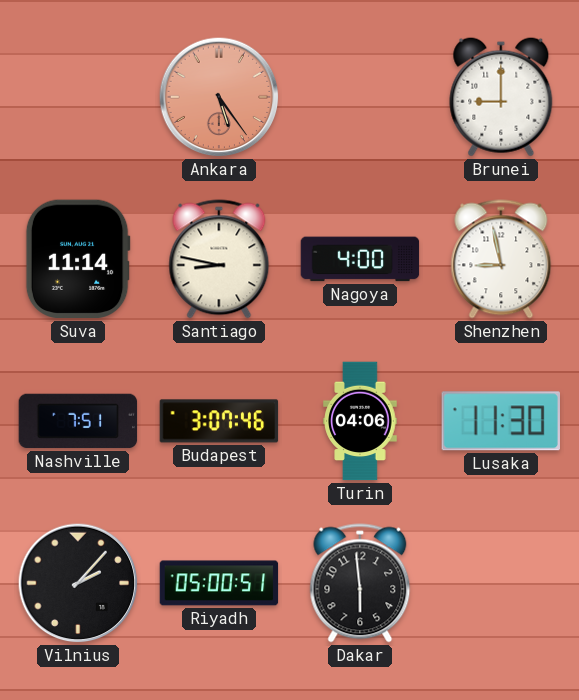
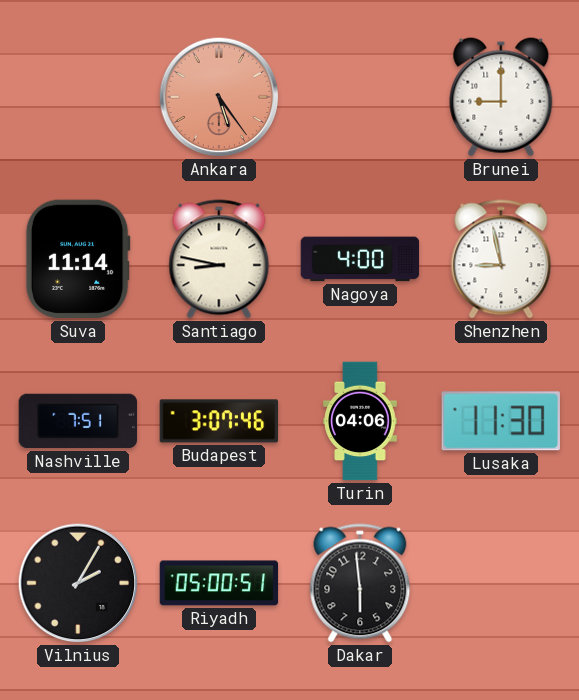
Vilnius: 2:07 -> 2:05
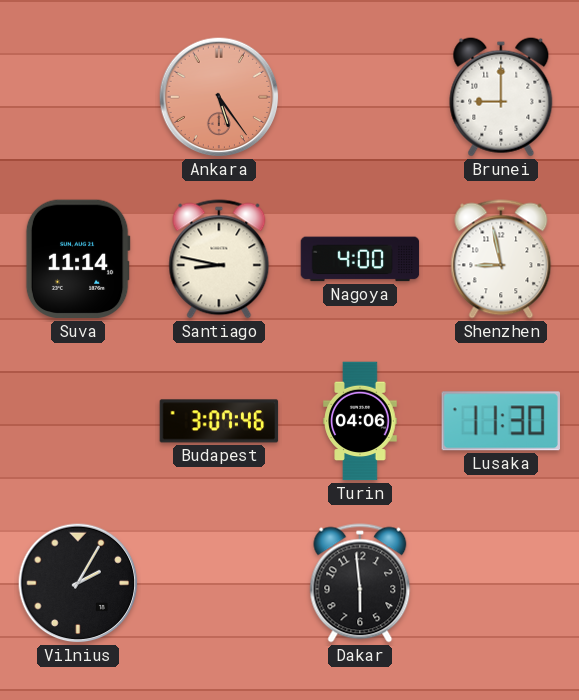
Nashville: 7:51 -> none
Riyadh: 05:00 -> none
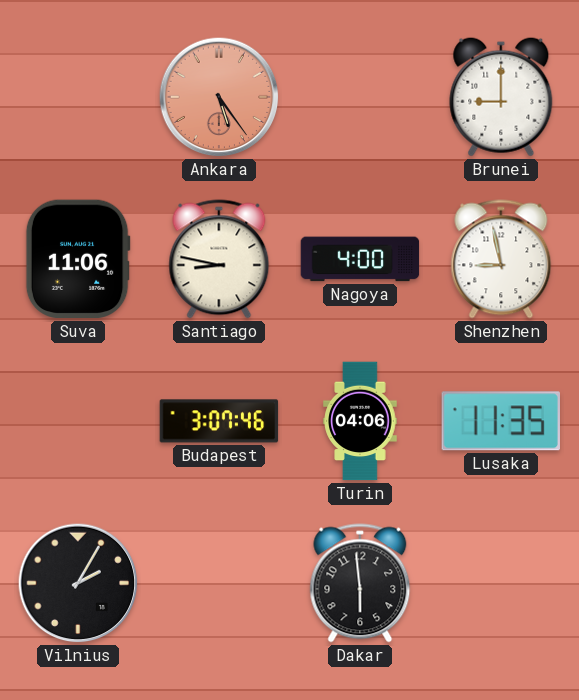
Suva: 11:14 -> 11:06
Lusaka: 11:30 -> 11:35
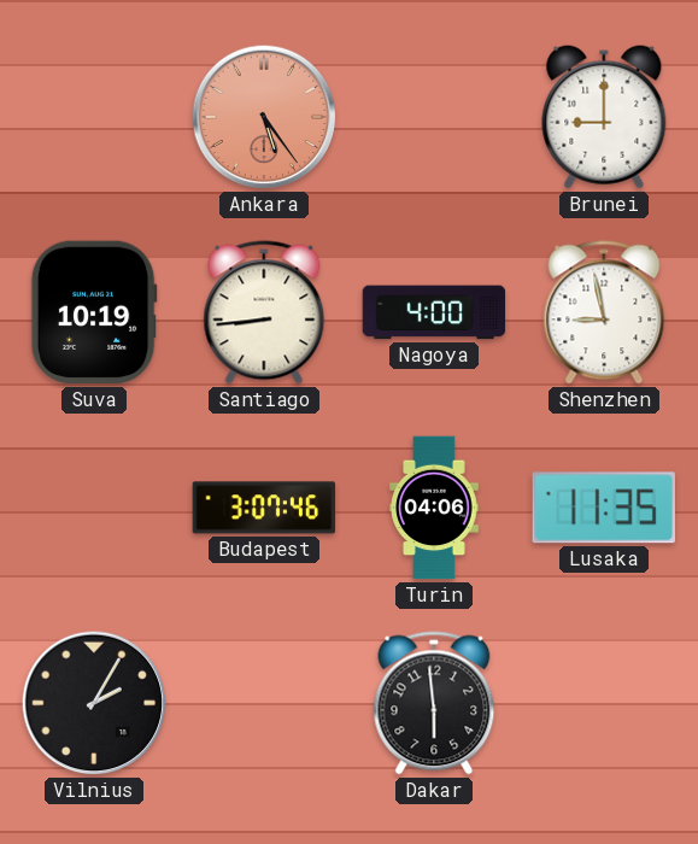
Suva: 11:06 -> 10:19
Santiago: 8:47 -> 8:44
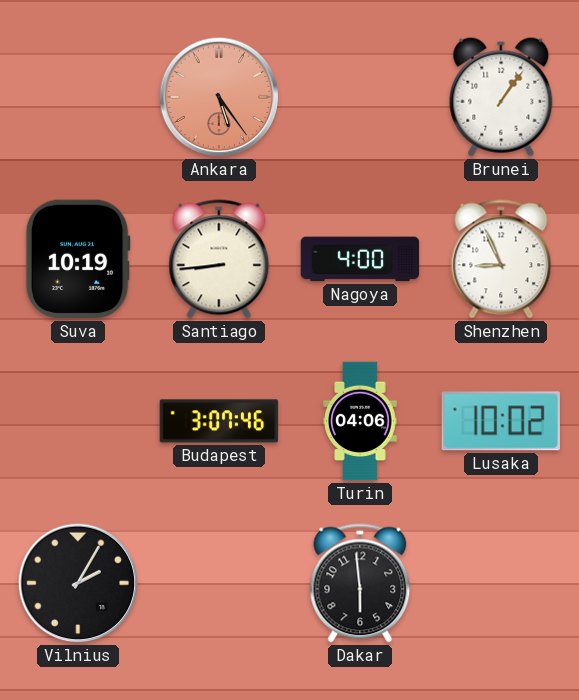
Brunei: 9:00 -> 1:06
Shenzhen: 8:58 -> 8:56
Lusaka: 11:35 -> 10:02
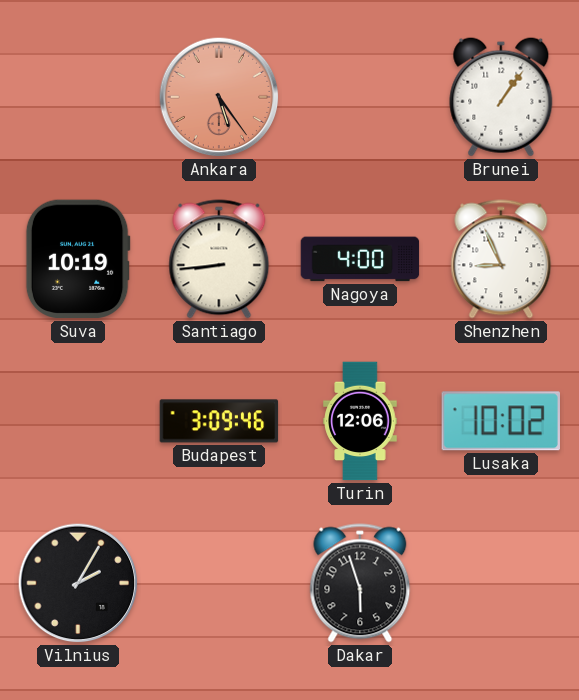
Budapest: 3:07 -> 3:09
Turin: 04:06 -> 12:06
Dakar: 5:59 -> 5:57
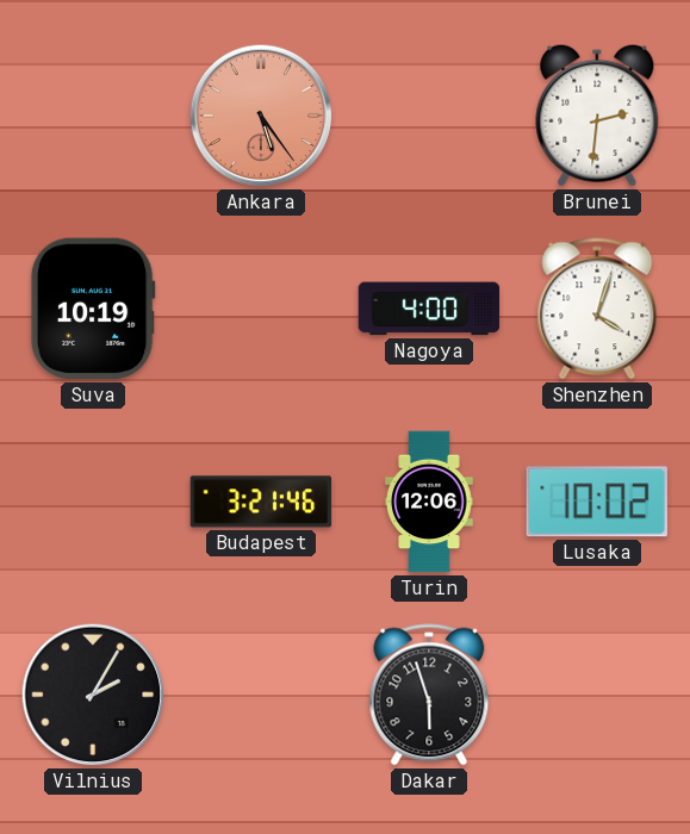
Brunei: 1:06 -> 2:31
Santiago: 8:44 -> none
Shenzhen: 8:56 -> 4:03
Budapest: 3:09 -> 3:21
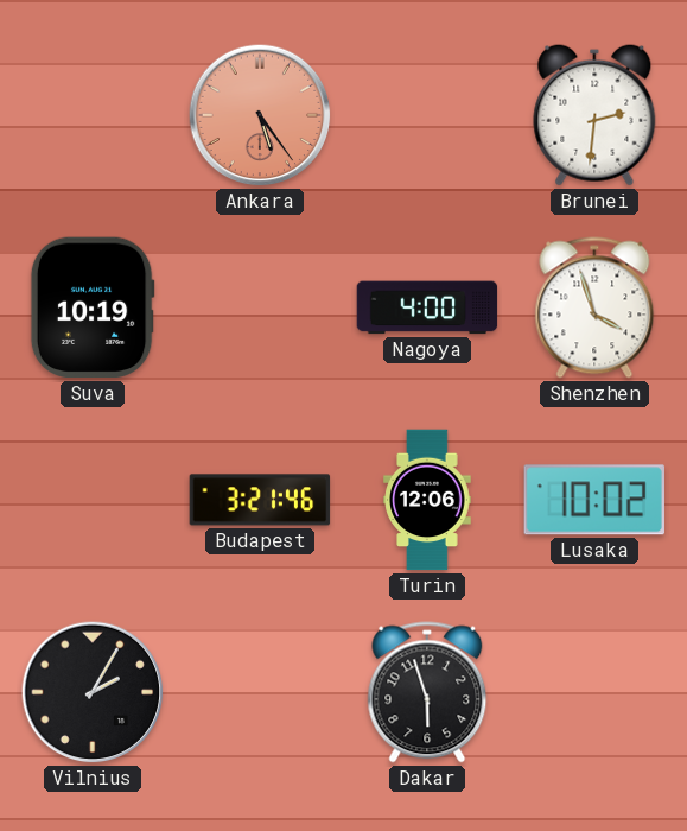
Shenzhen: 4:03 -> 3:57
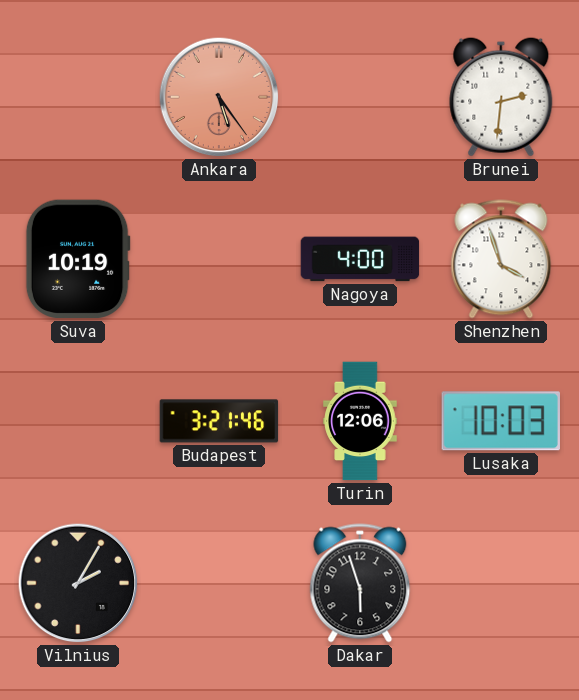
Lusaka: 10:02 -> 10:03
